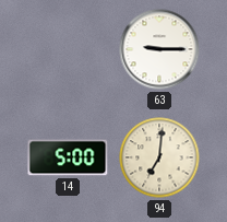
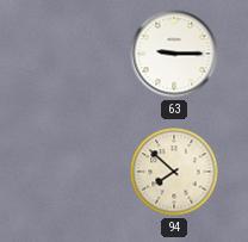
14: 5:00 -> none
94: 7:01 -> 7:52
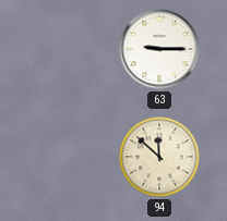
94: 7:52 -> 11:52
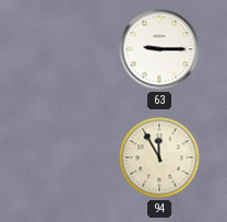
94: 11:52 -> 11:55
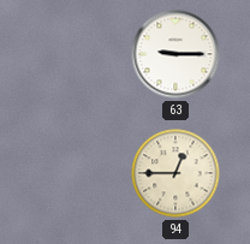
94: 11:55 -> 12:45
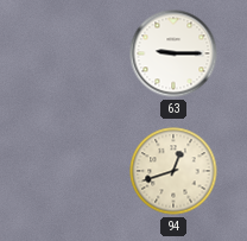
94: 12:45 -> 12:42
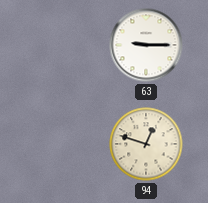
94: 12:42 -> 12:48
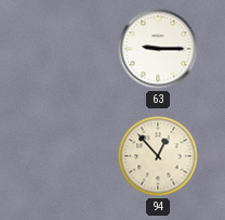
94: 12:48 -> 12:53
